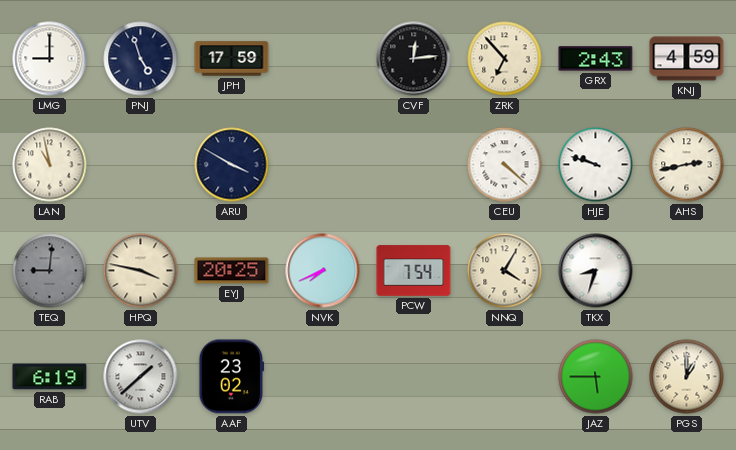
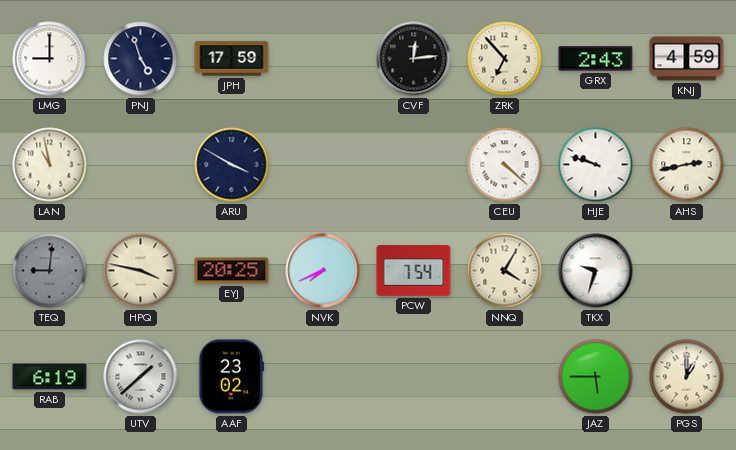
TKX: 8:33 -> 9:33
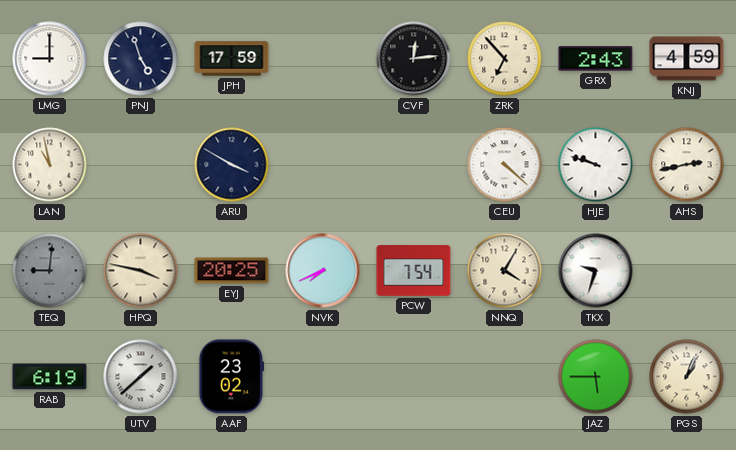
PGS: 1:00 -> 1:04
